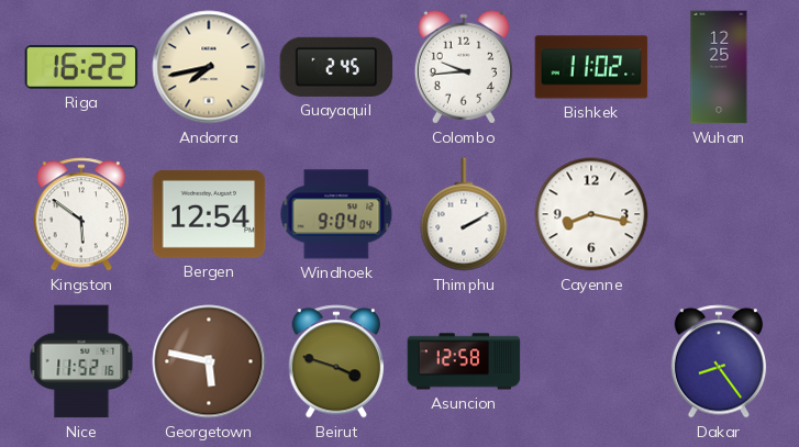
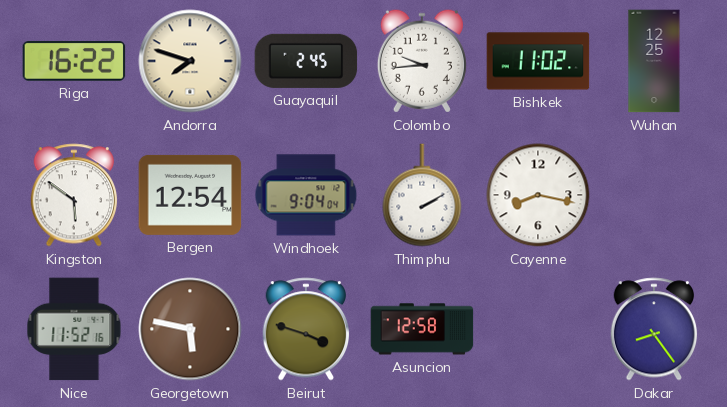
Andorra: 7:43 -> 7:48
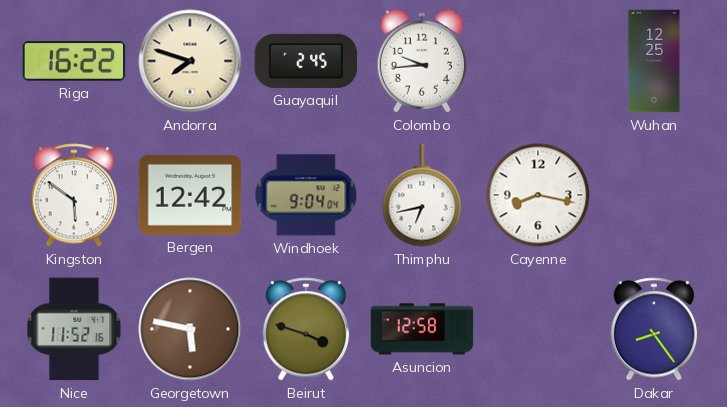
Bishkek: 11:02 -> none
Bergen: 12:54 -> 12:42
Thimphu: 2:10 -> 6:43
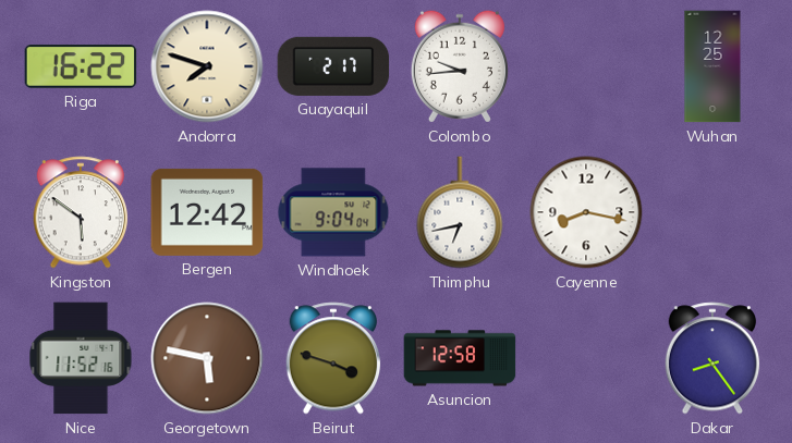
Guayaquil: 2:45 -> 2:17
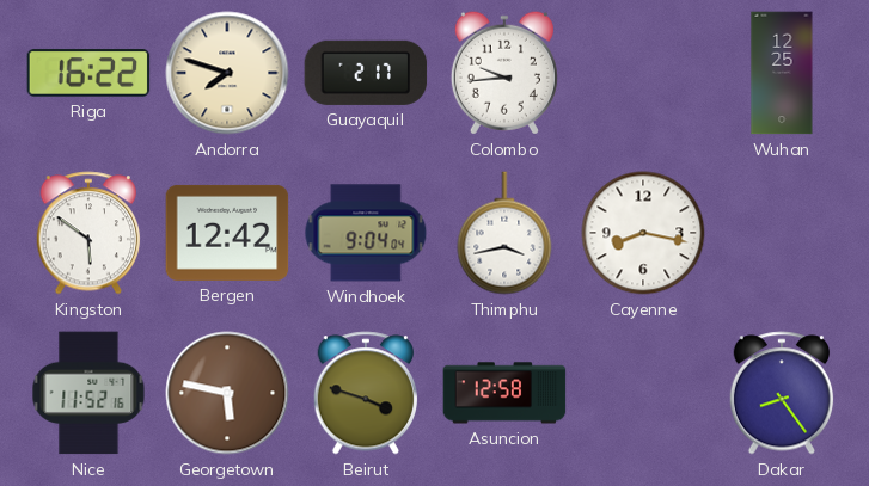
Thimphu: 6:43 -> 3:43
